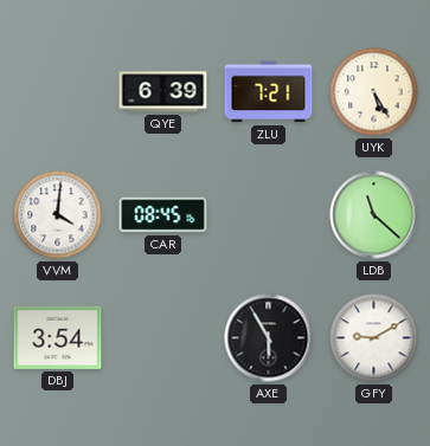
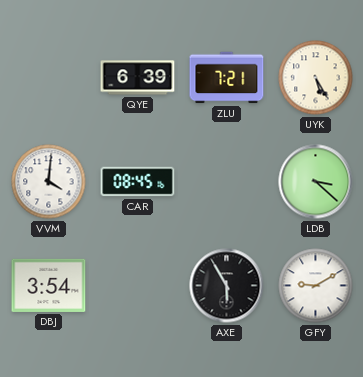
LDB: 11:22 -> 3:22
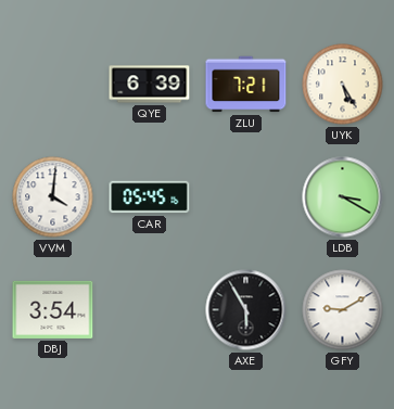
CAR: 08:45 -> 05:45
LDB: 3:22 -> 3:20
